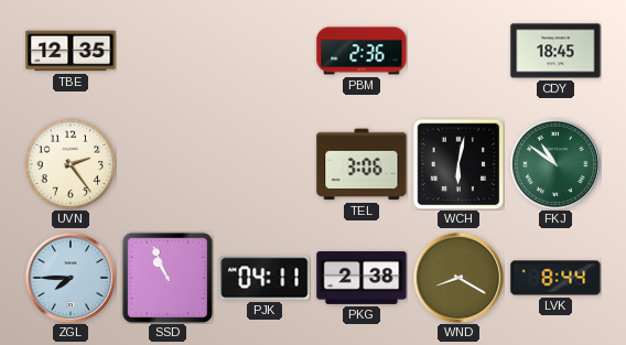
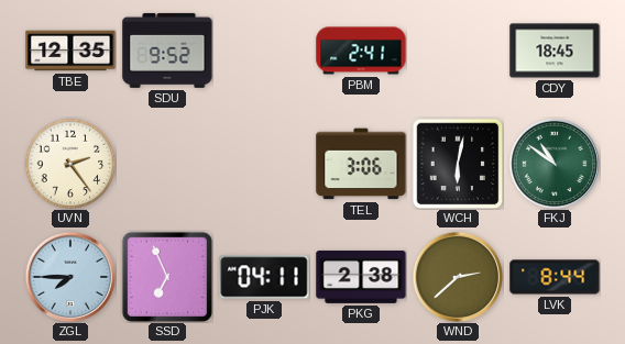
SDU: none -> 9:52
PBM: 2:36 -> 2:41
SSD: 10:56 -> 6:56
WND: 8:20 -> 2:38
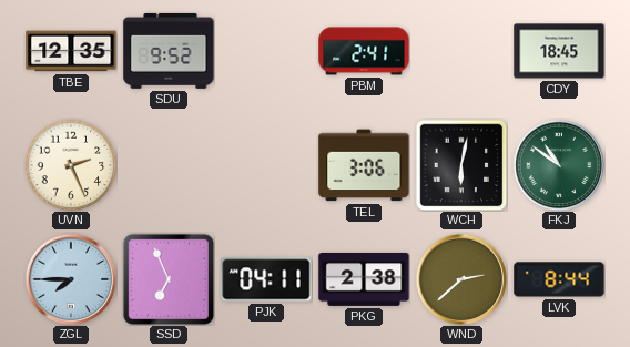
UVN: 2:24 -> 2:26
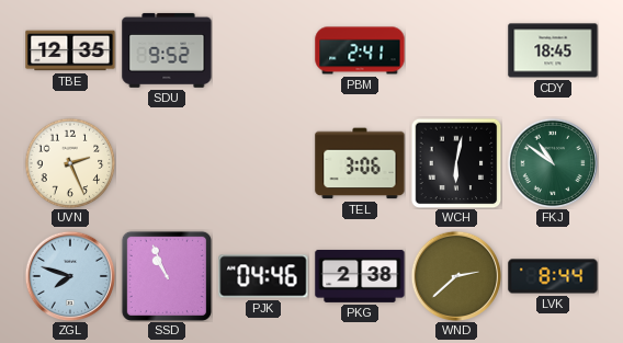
ZGL: 7:45 -> 7:48
SSD: 6:56 -> 10:56
PJK: 04:11 -> 04:46
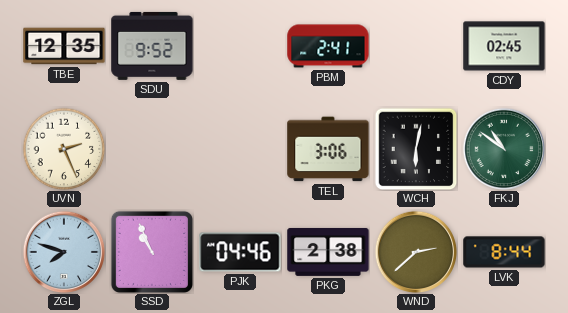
CDY: 18:45 -> 02:45
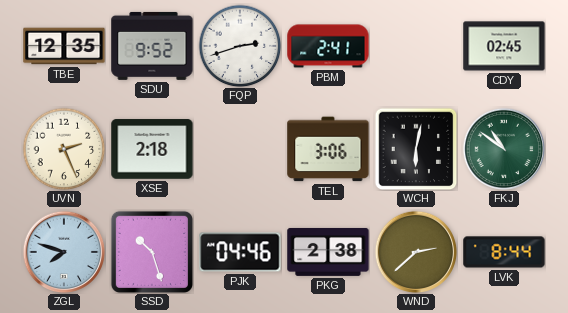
FQP: none -> 2:42
XSE: none -> 2:18
SSD: 10:56 -> 10:27
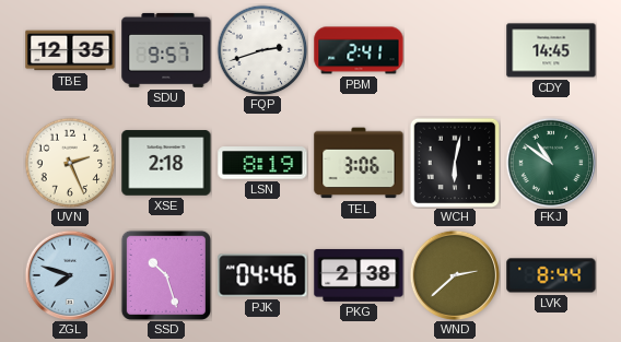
SDU: 9:52 -> 9:57
CDY: 02:45 -> 14:45
LSN: none -> 8:19
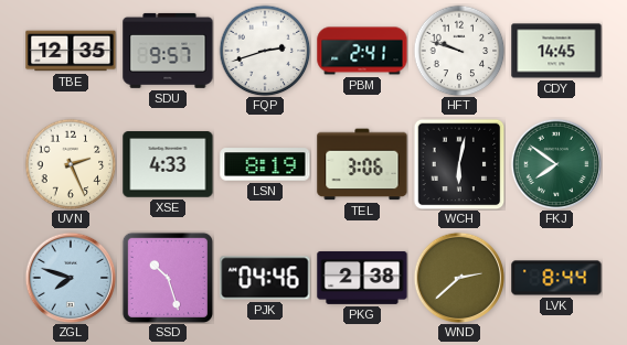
HFT: none -> 9:48
XSE: 2:18 -> 4:33
FKJ: 10:51 -> 7:51
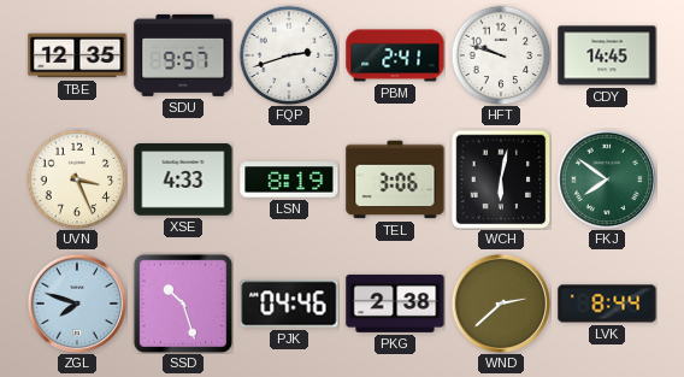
UVN: 2:26 -> 3:26
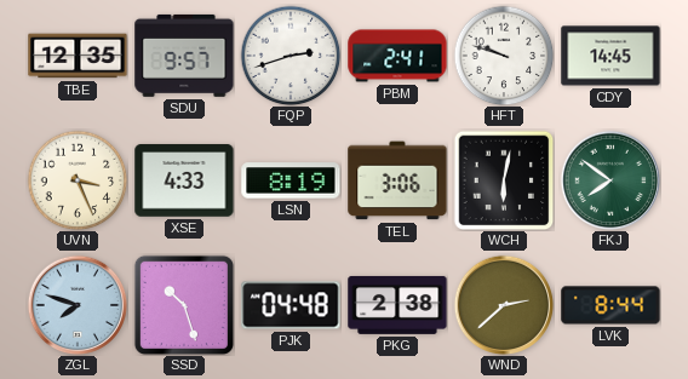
PJK: 04:46 -> 04:48
